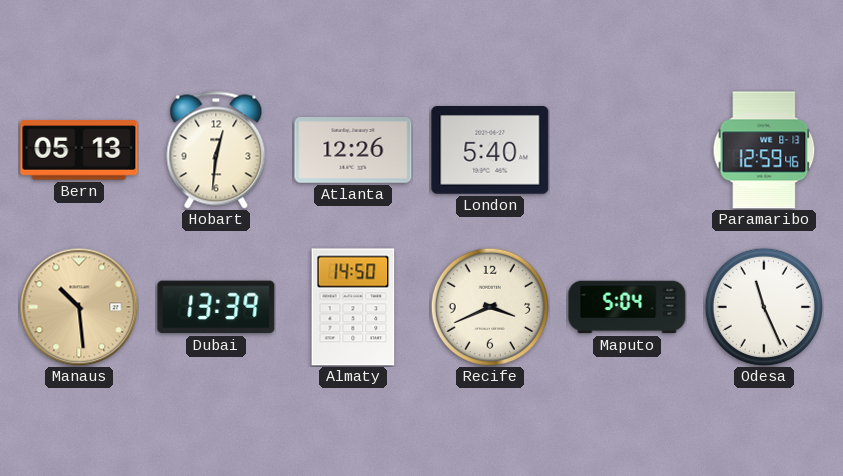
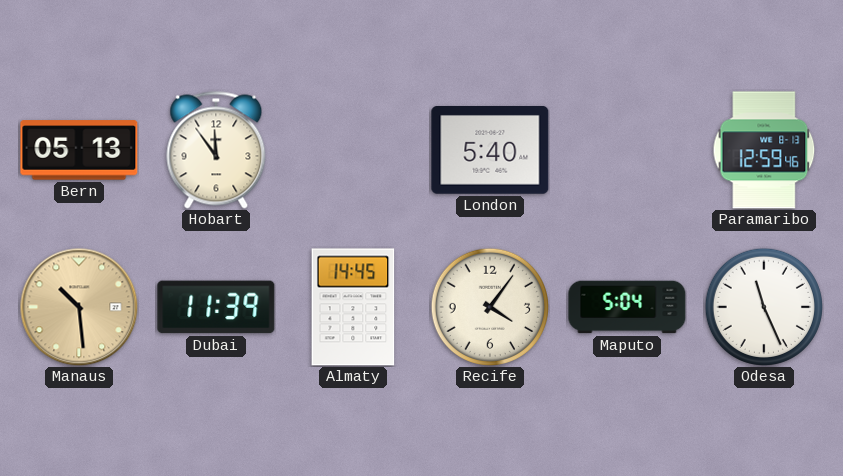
Hobart: 12:31 -> 11:54
Atlanta: 12:26 -> none
Dubai: 13:39 -> 11:39
Almaty: 14:50 -> 14:45
Recife: 3:41 -> 4:06
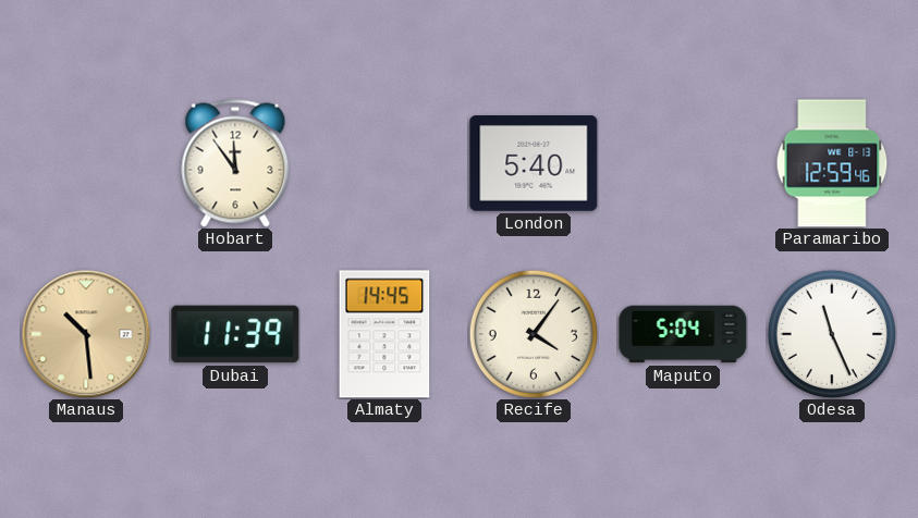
Bern: 05:13 -> none
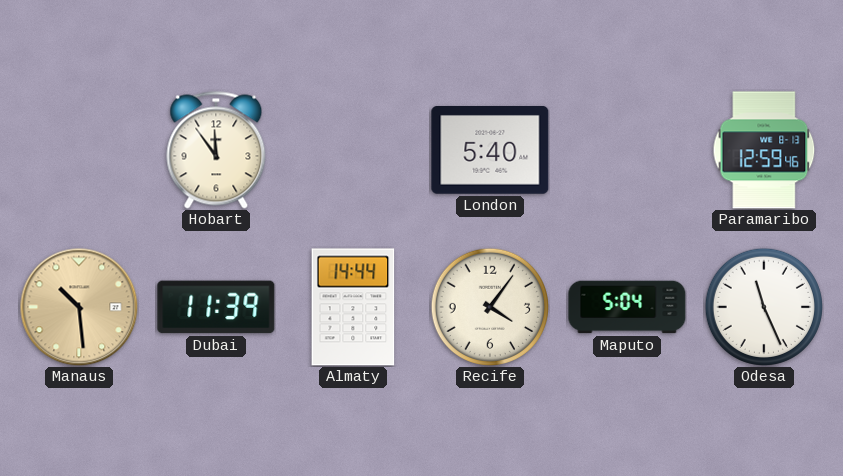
Almaty: 14:45 -> 14:44
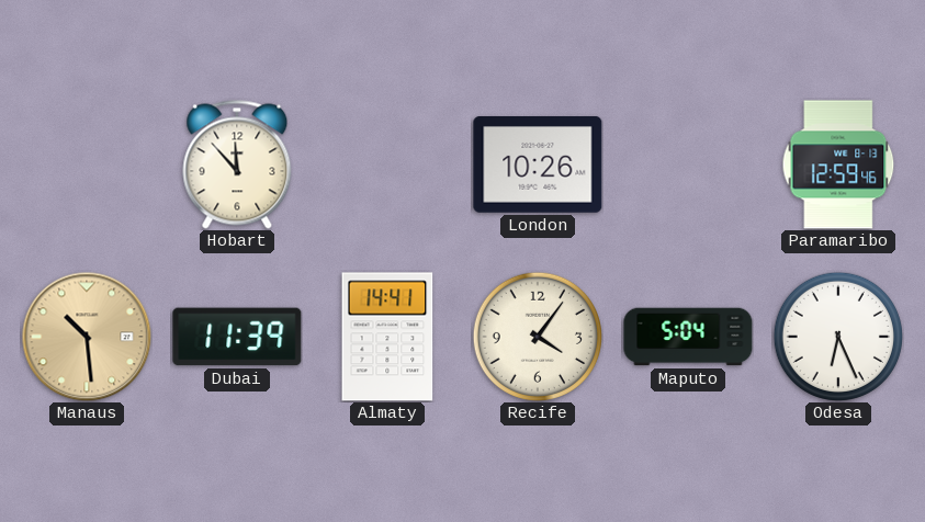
Hobart: 11:54 -> 11:53
London: 5:40 -> 10:26
Almaty: 14:44 -> 14:41
Odesa: 11:26 -> 6:26
